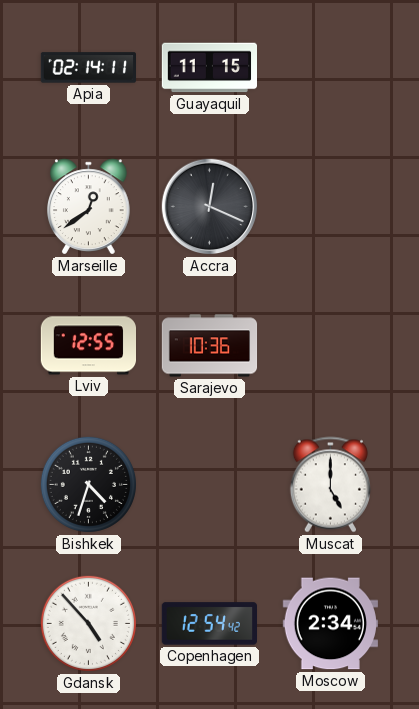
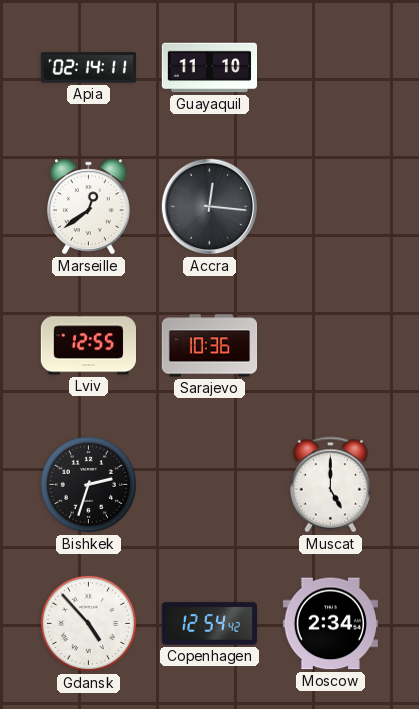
Guayaquil: 11:15 -> 11:10
Accra: 12:19 -> 12:16
Bishkek: 4:33 -> 2:33
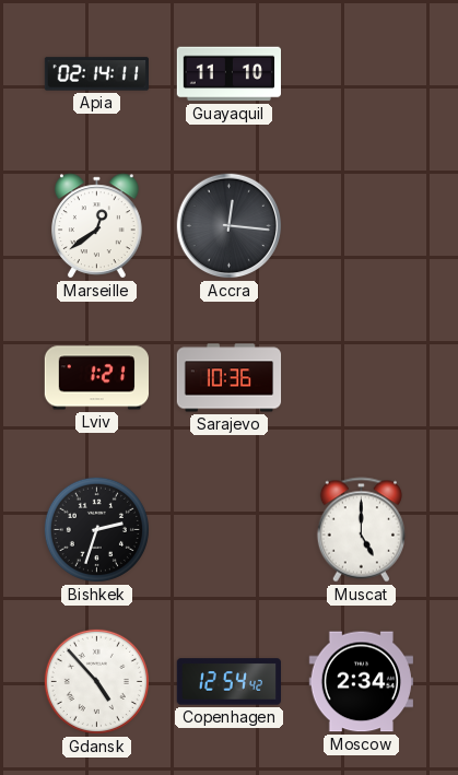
Lviv: 12:55 -> 1:21
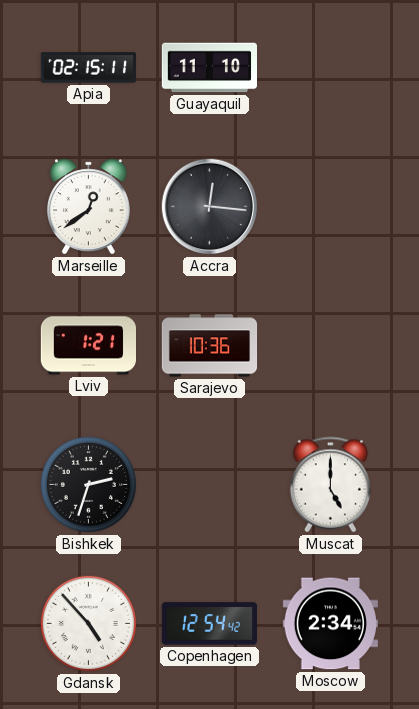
Apia: 02:14 -> 02:15
